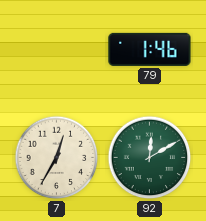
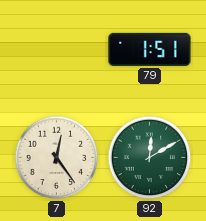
79: 1:46 -> 1:51
7: 12:35 -> 12:24
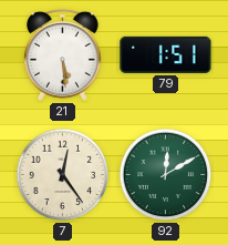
21: none -> 5:29
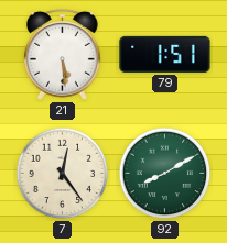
92: 12:10 -> 8:10
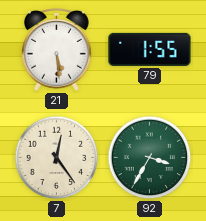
79: 1:51 -> 1:55
92: 8:10 -> 3:35
